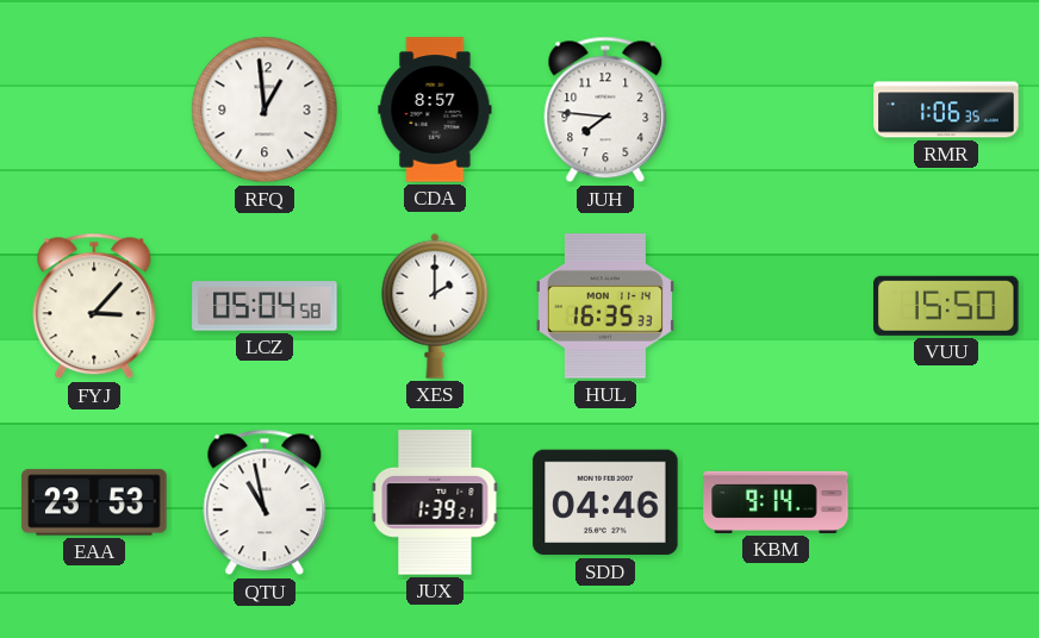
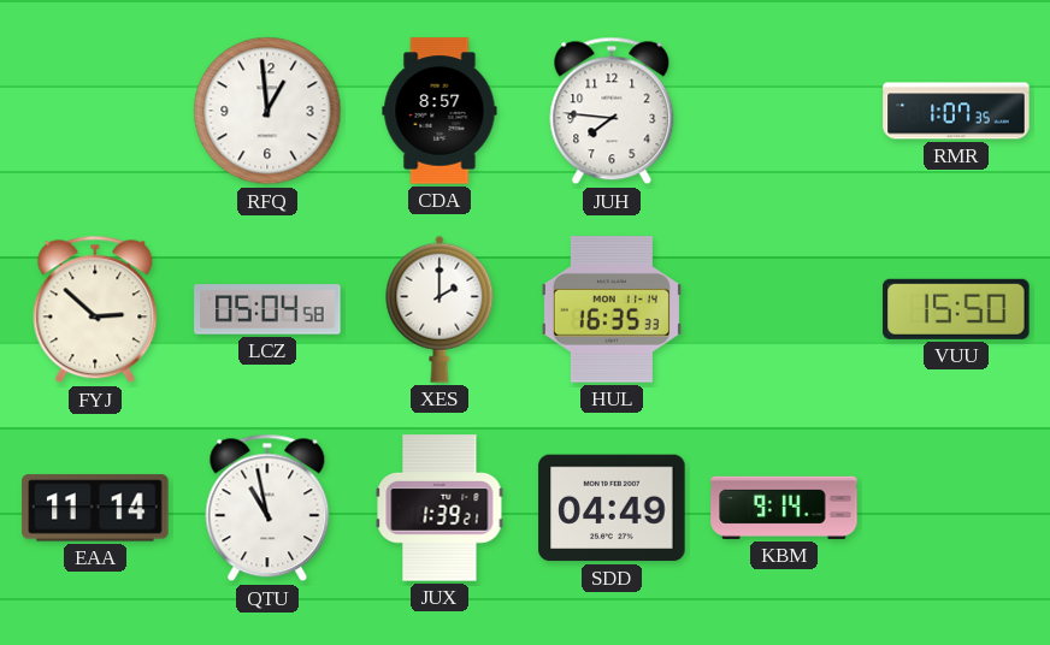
RMR: 1:06 -> 1:07
FYJ: 3:07 -> 2:52
EAA: 23:53 -> 11:14
SDD: 04:46 -> 04:49
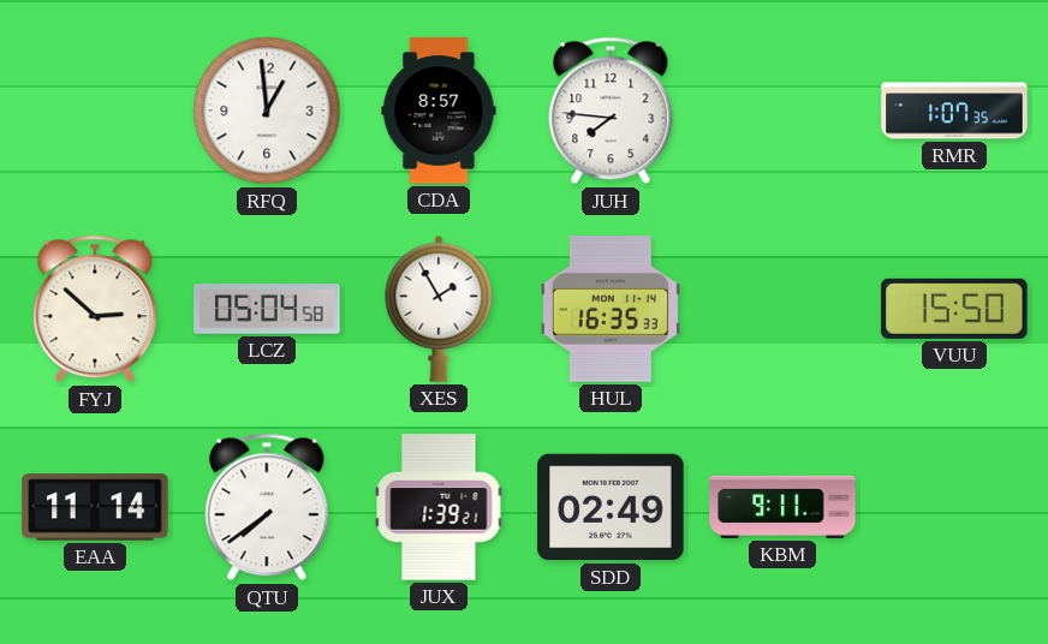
XES: 2:00 -> 1:55
QTU: 10:58 -> 7:39
SDD: 04:49 -> 02:49
KBM: 9:14 -> 9:11
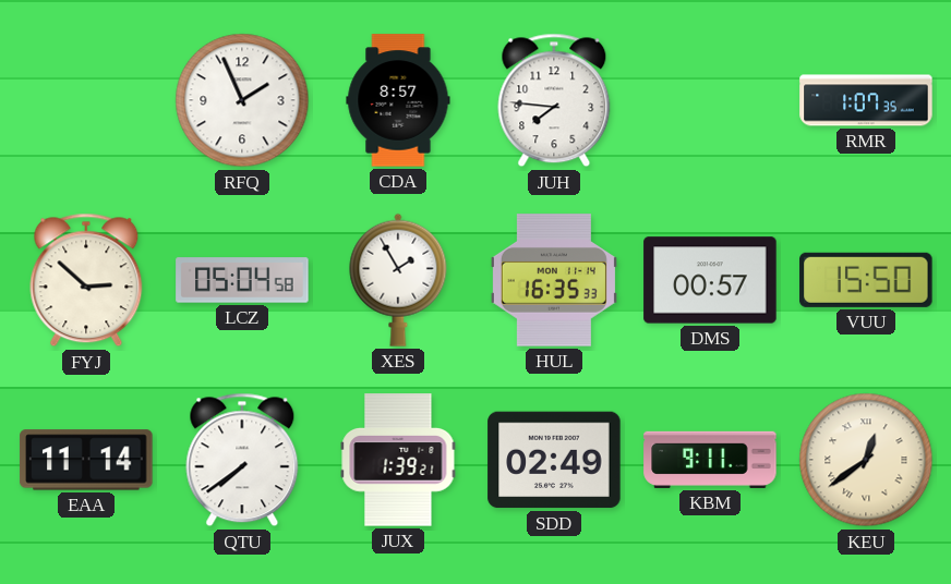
RFQ: 12:59 -> 1:56
DMS: none -> 00:57
KEU: none -> 12:39
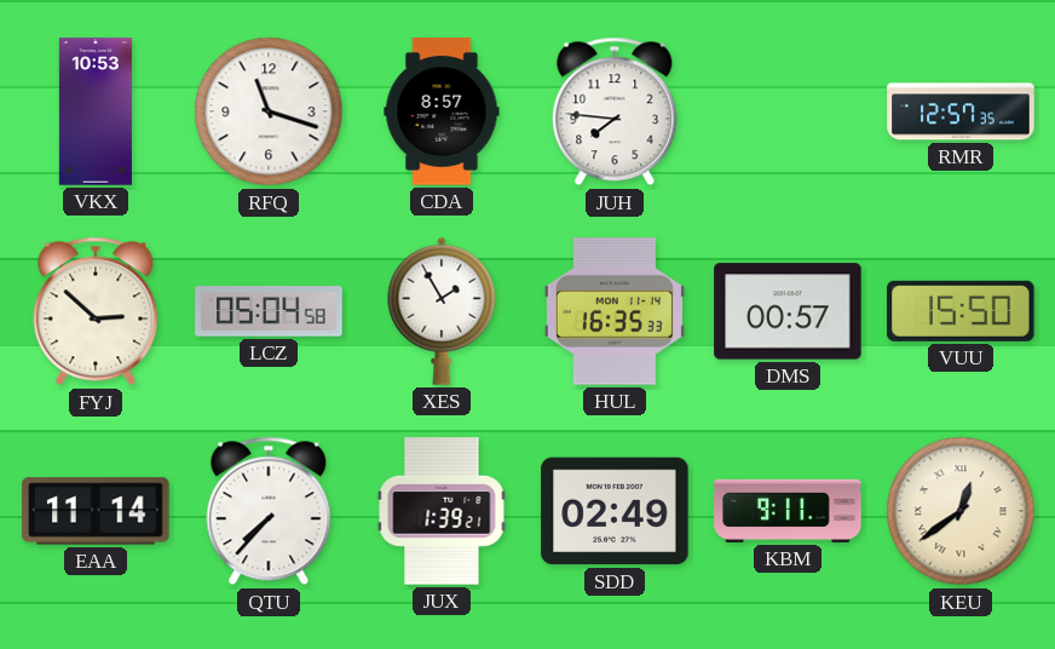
VKX: none -> 10:53
RFQ: 1:56 -> 11:18
RMR: 1:07 -> 12:57
QTU: 7:39 -> 7:37
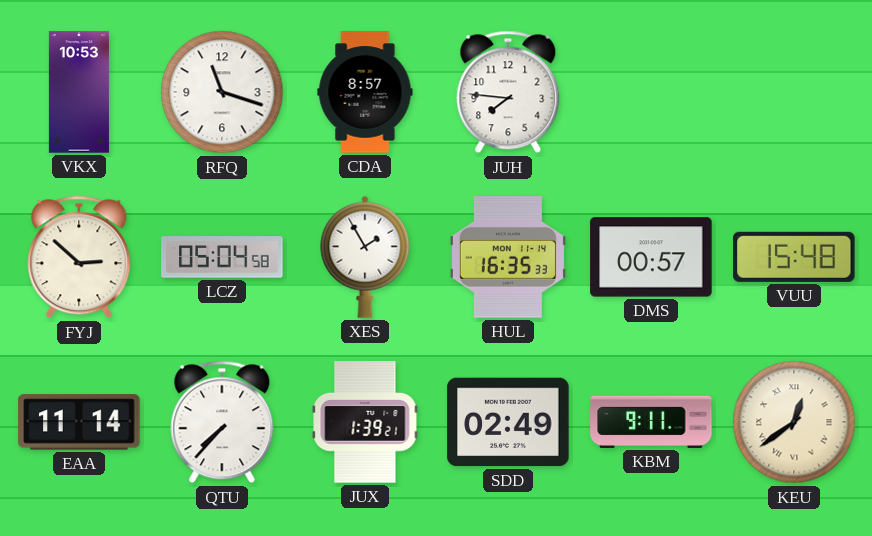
RMR: 12:57 -> none
VUU: 15:50 -> 15:48
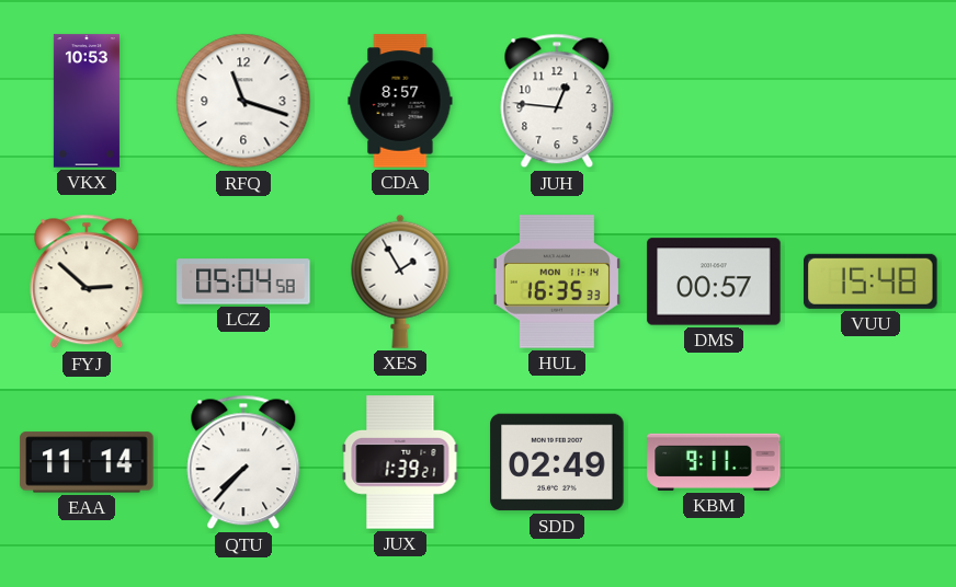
JUH: 7:46 -> 12:46
KEU: 12:39 -> none
